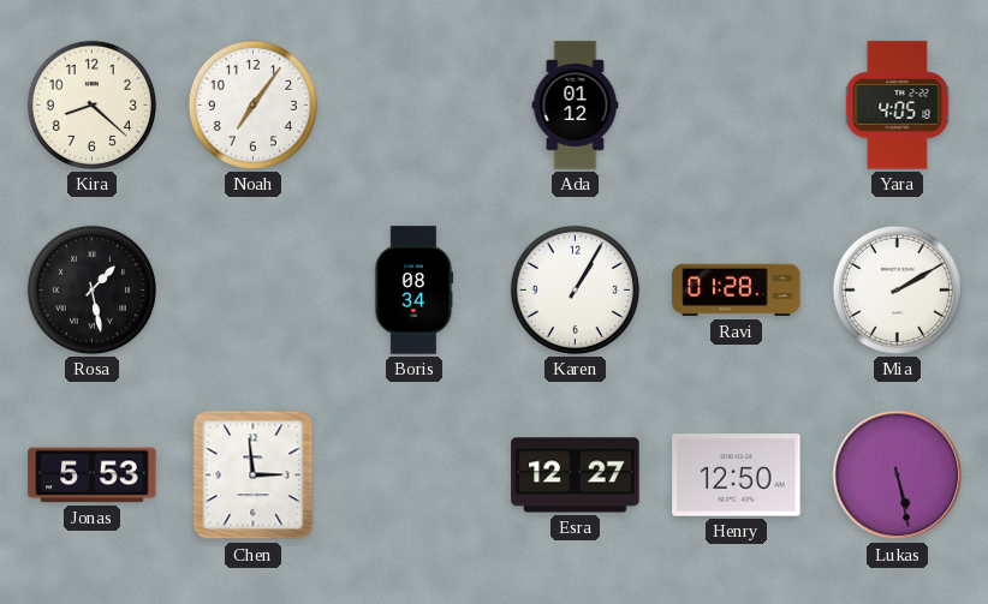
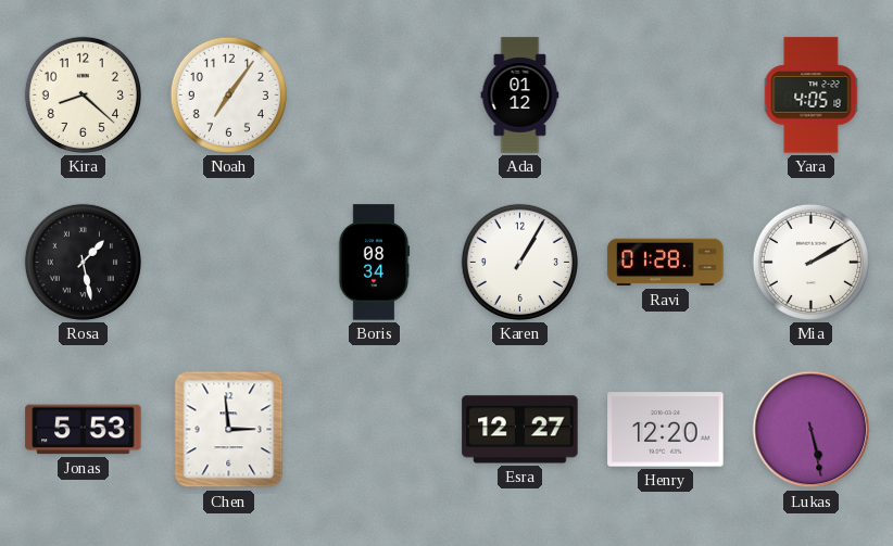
Henry: 12:50 -> 12:20
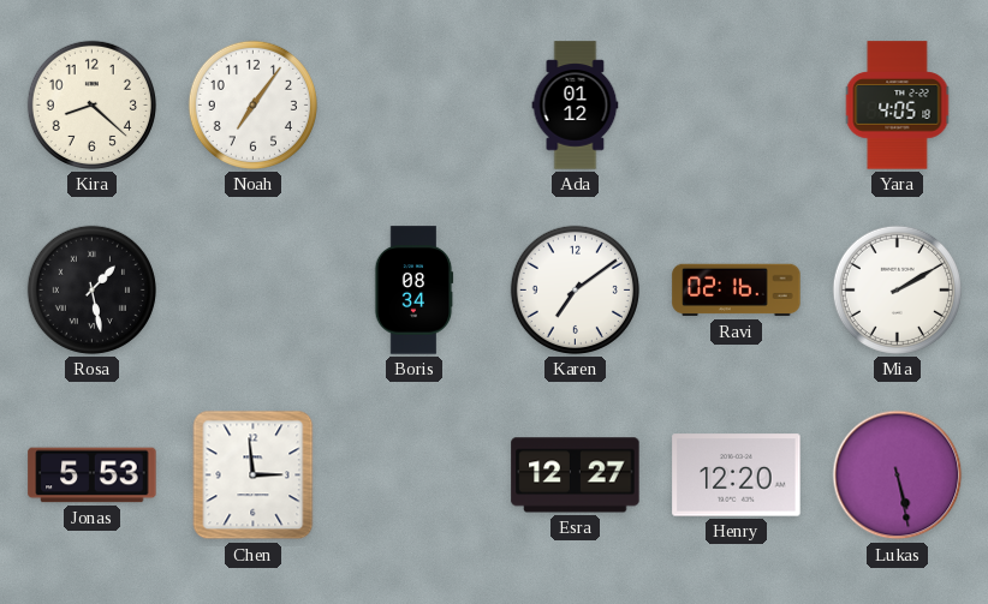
Karen: 1:05 -> 7:09
Ravi: 01:28 -> 02:16
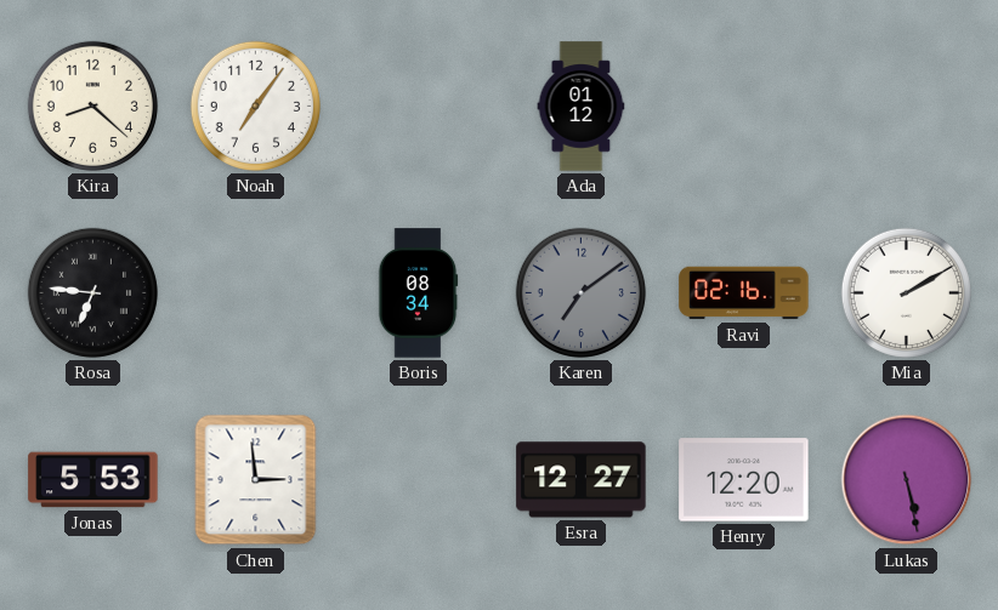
Yara: 4:05 -> none
Rosa: 1:28 -> 6:46
Karen dial: white -> grey
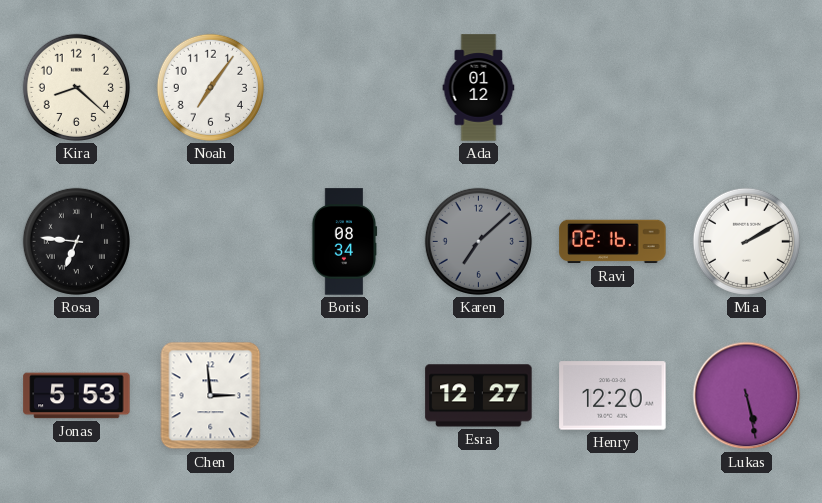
Karen: 7:09 -> 7:08
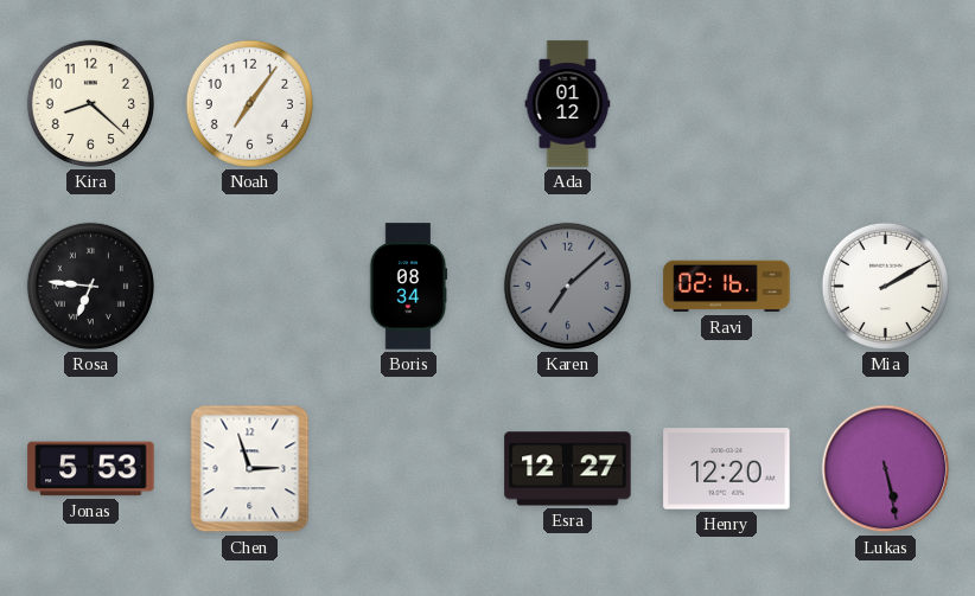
Chen: 2:59 -> 2:57
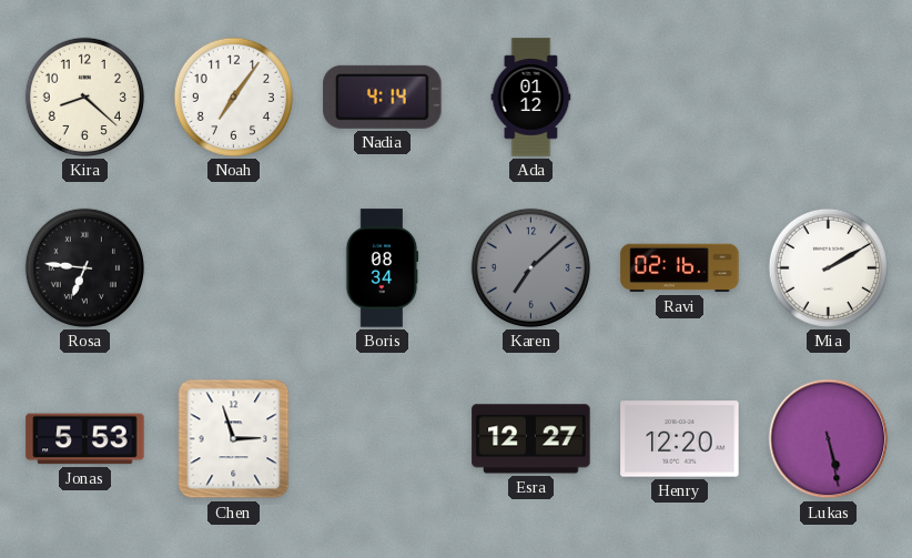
Nadia: none -> 4:14
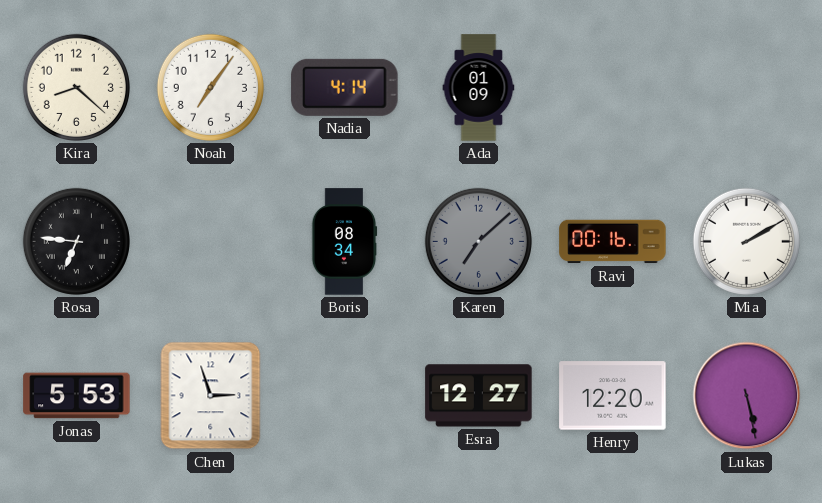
Ada: 01:12 -> 01:09
Ravi: 02:16 -> 00:16
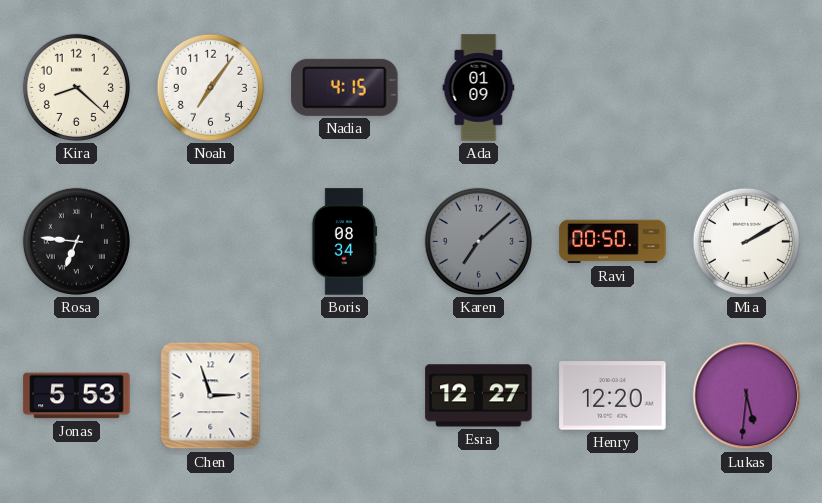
Nadia: 4:14 -> 4:15
Ravi: 00:16 -> 00:50
Lukas: 5:28 -> 5:31
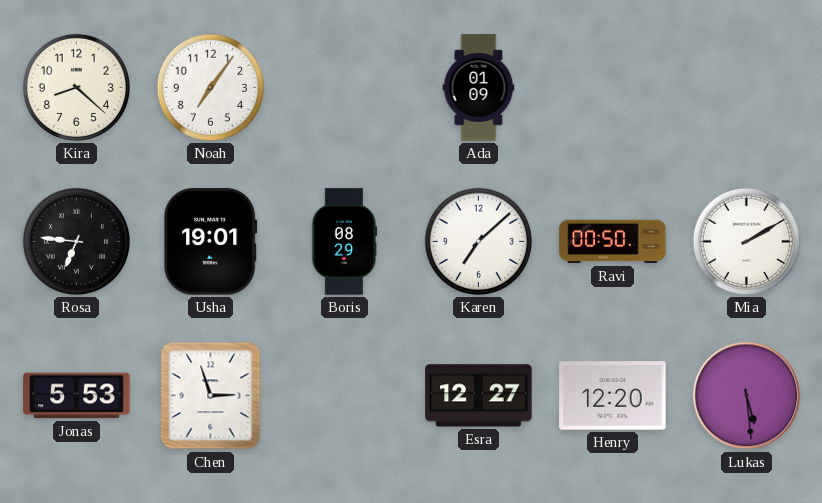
Nadia: 4:15 -> none
Usha: none -> 19:01
Boris: 08:34 -> 08:29
Karen dial: grey -> white
Lukas: 5:31 -> 5:29
